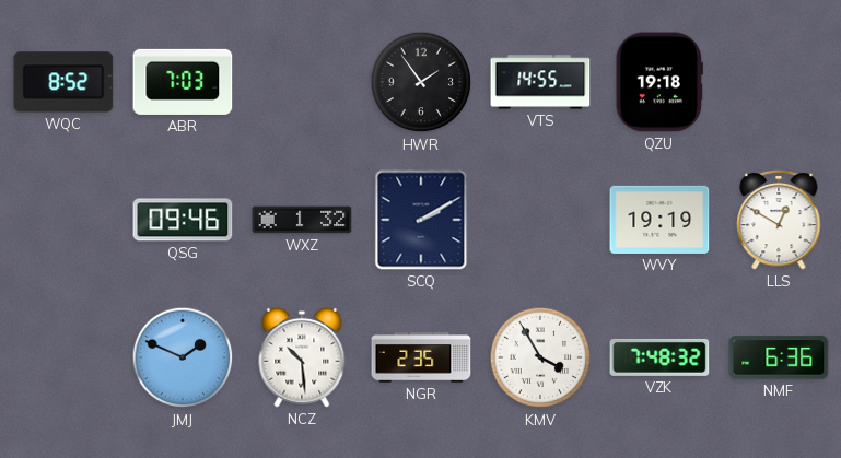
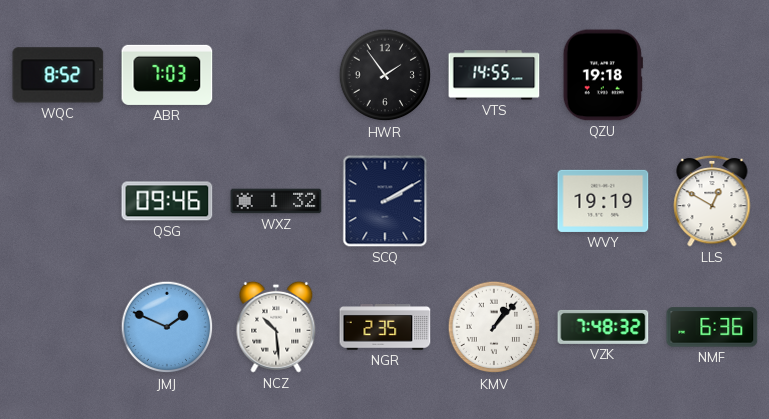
KMV: 3:55 -> 1:07
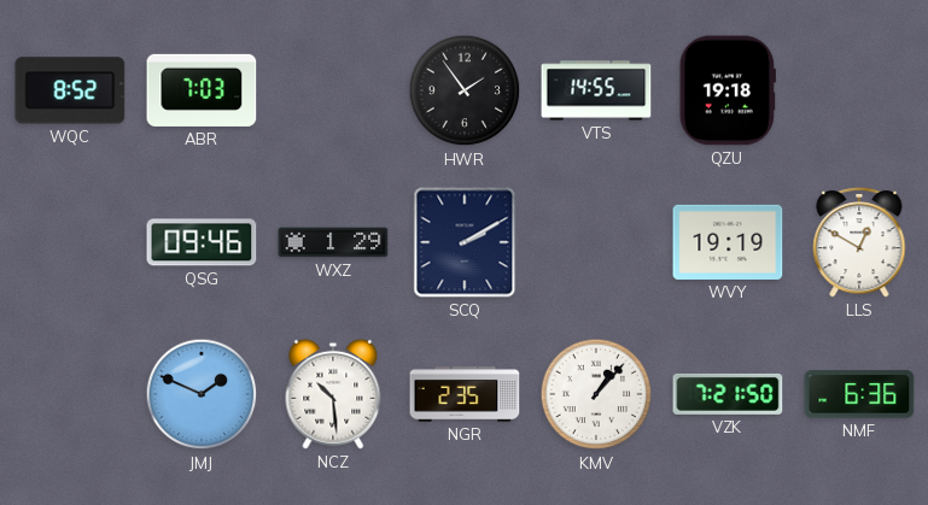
WXZ: 1:32 -> 1:29
VZK: 7:48 -> 7:21
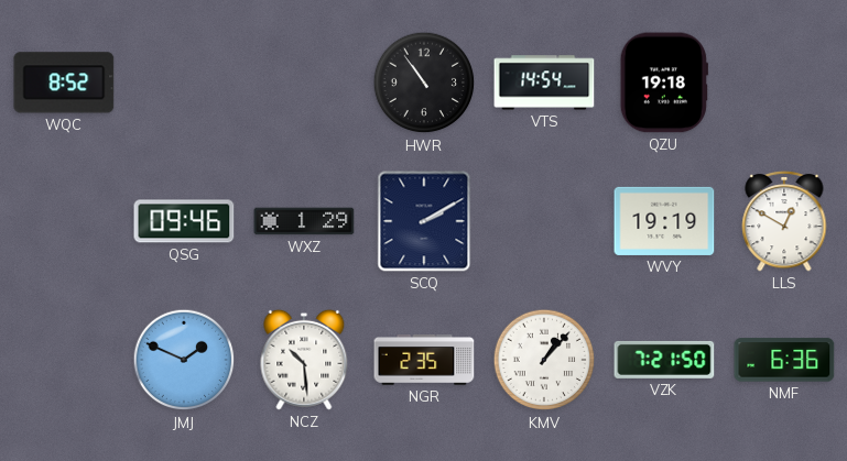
ABR: 7:03 -> none
HWR: 1:54 -> 10:54
VTS: 14:55 -> 14:54
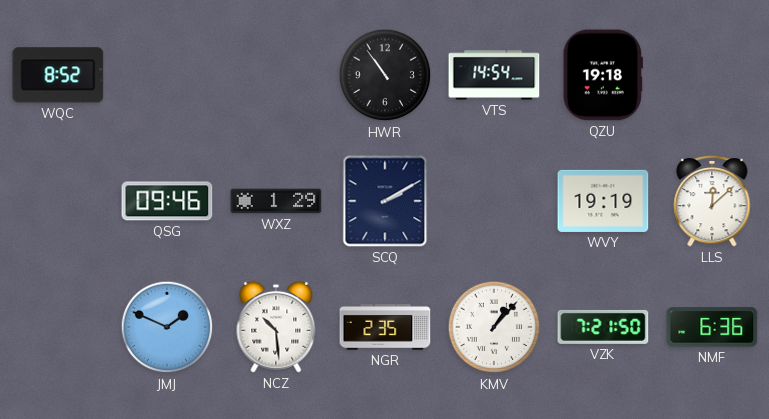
LLS: 12:50 -> 12:08
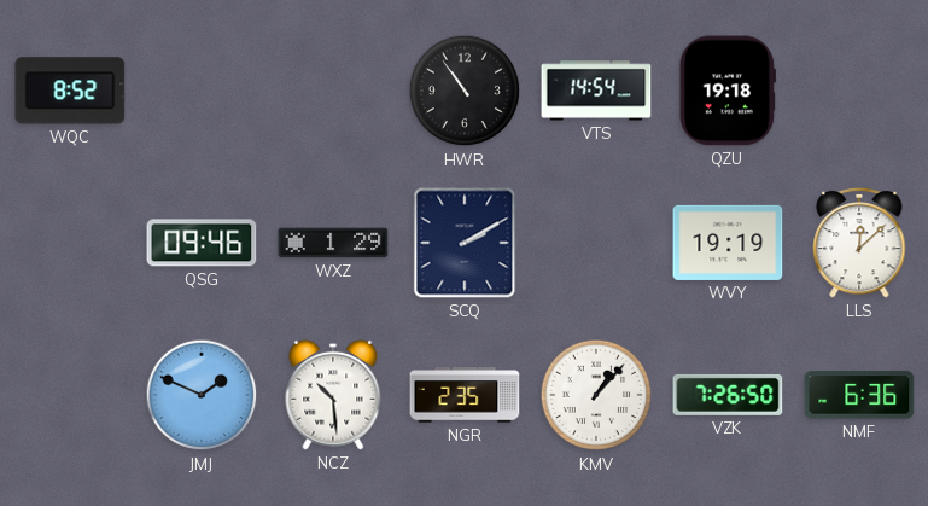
VZK: 7:21 -> 7:26
